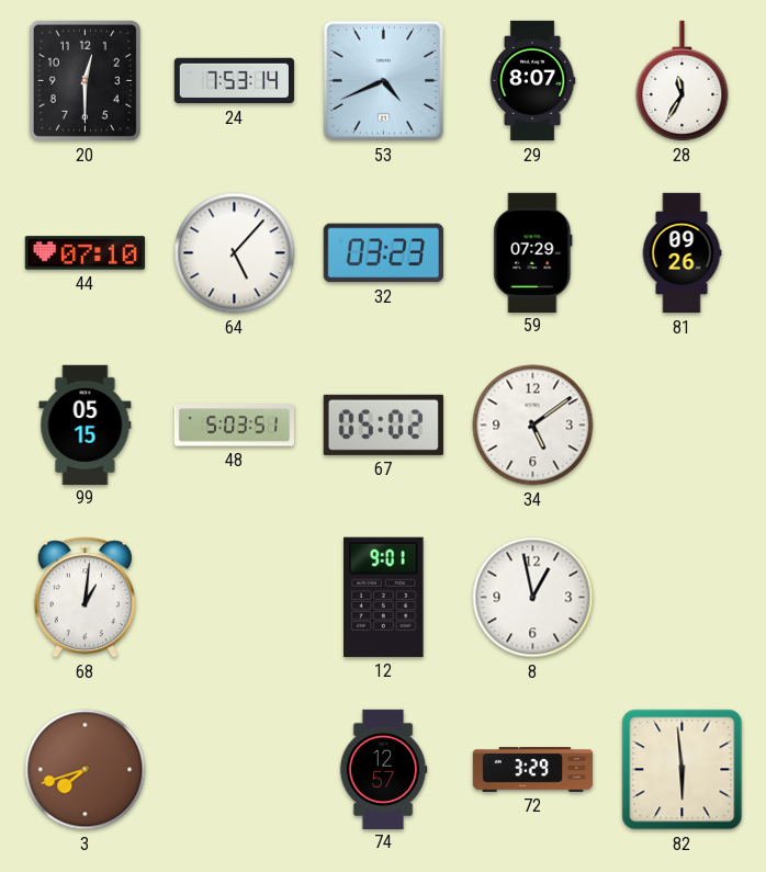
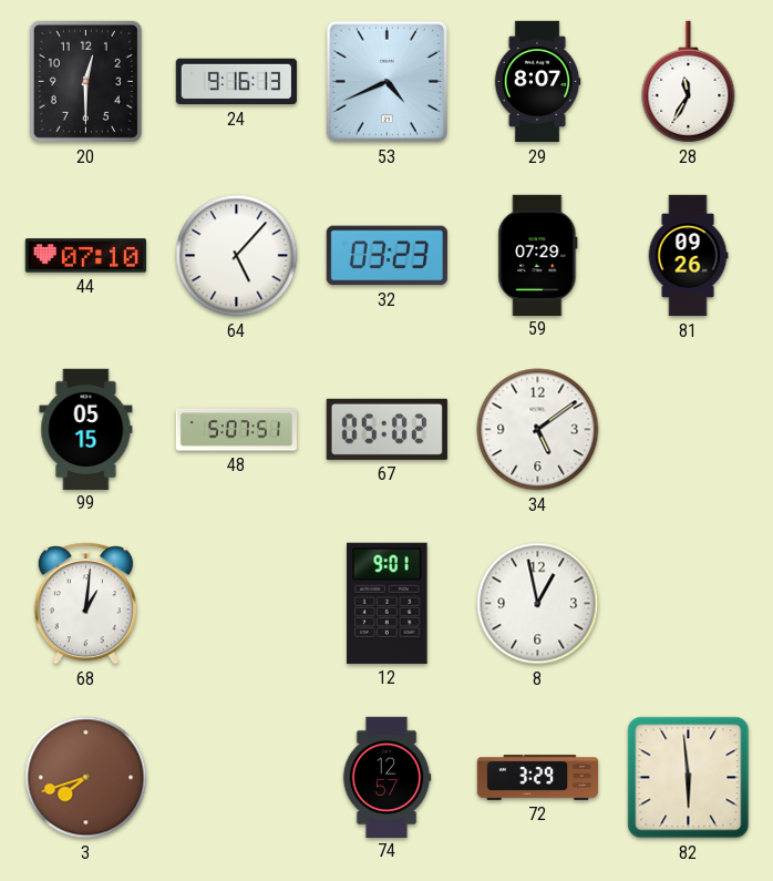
24: 7:53 -> 9:16
48: 5:03 -> 5:07
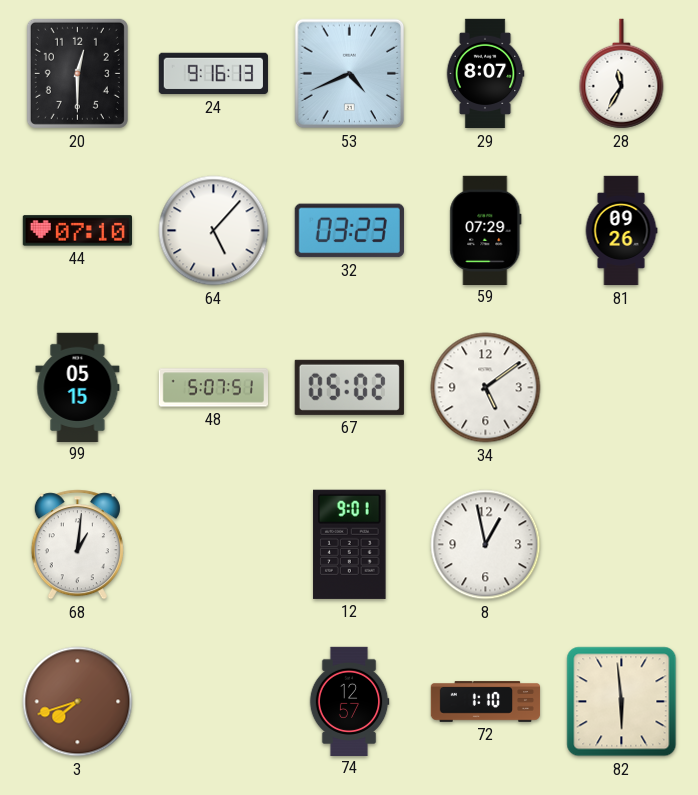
72: 3:29 -> 1:10
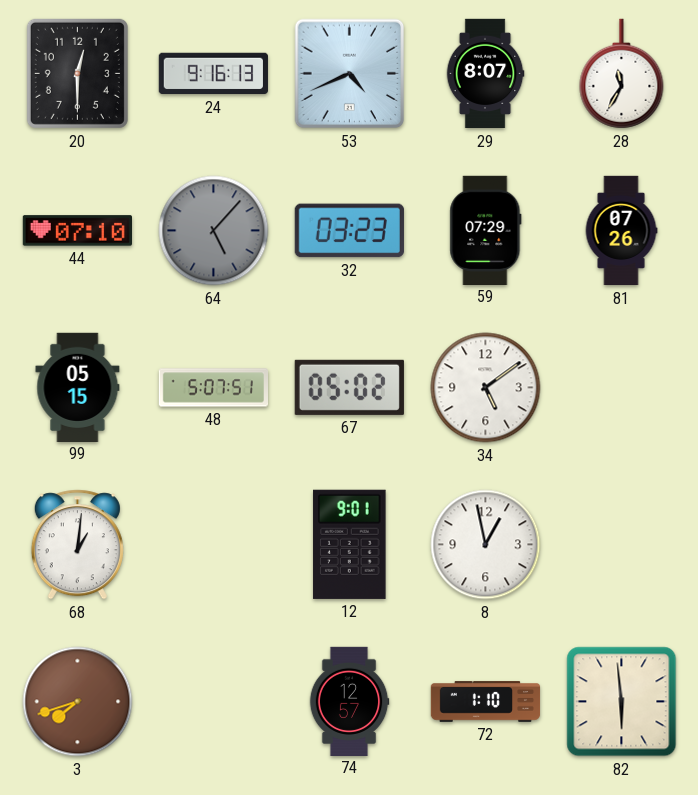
64 dial: white -> grey
81: 09:26 -> 07:26
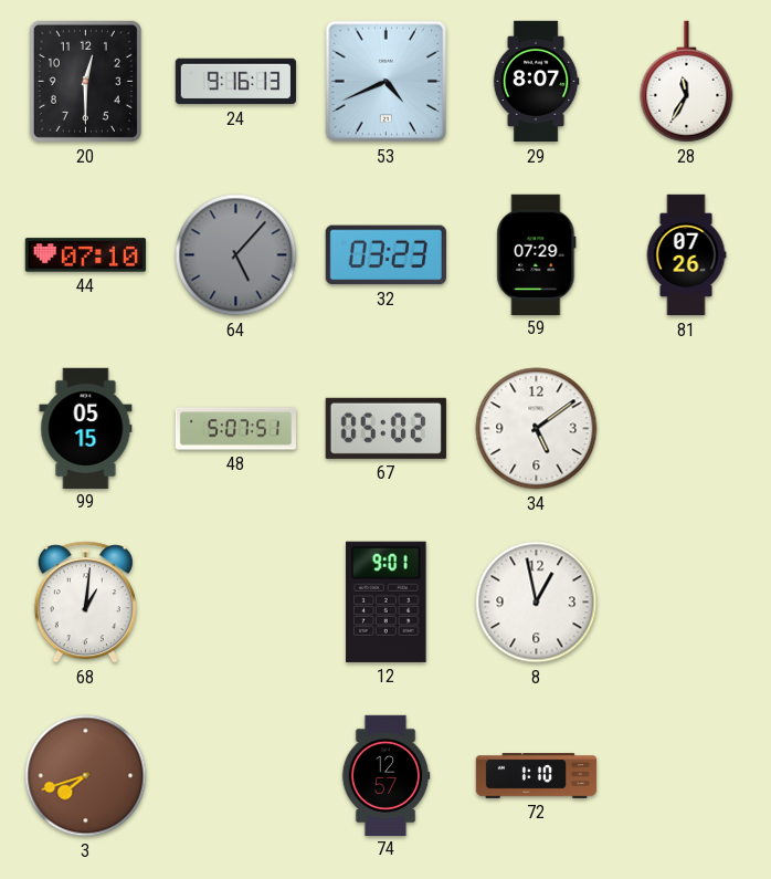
82: 5:59 -> none
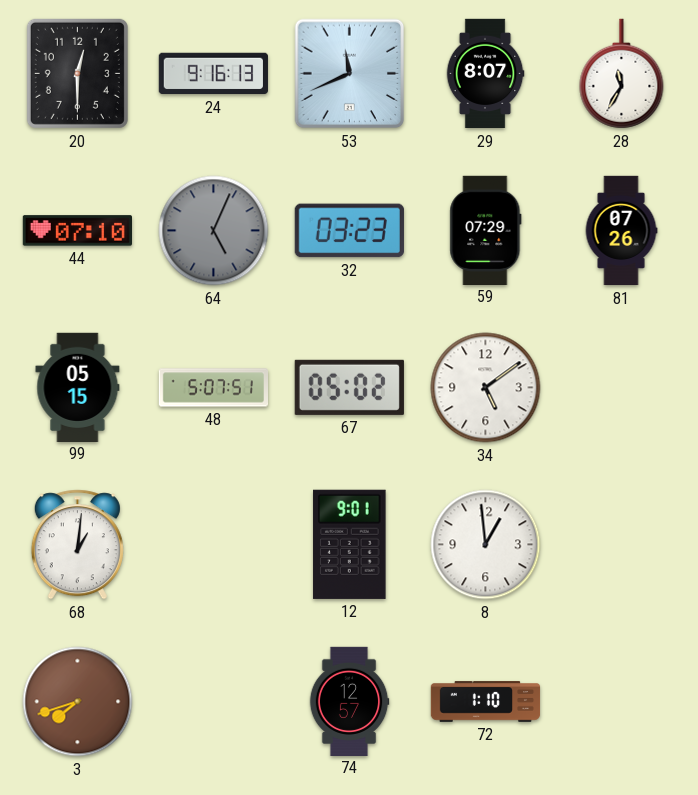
53: 4:41 -> 11:41
64: 5:07 -> 5:04
8: 12:58 -> 12:59
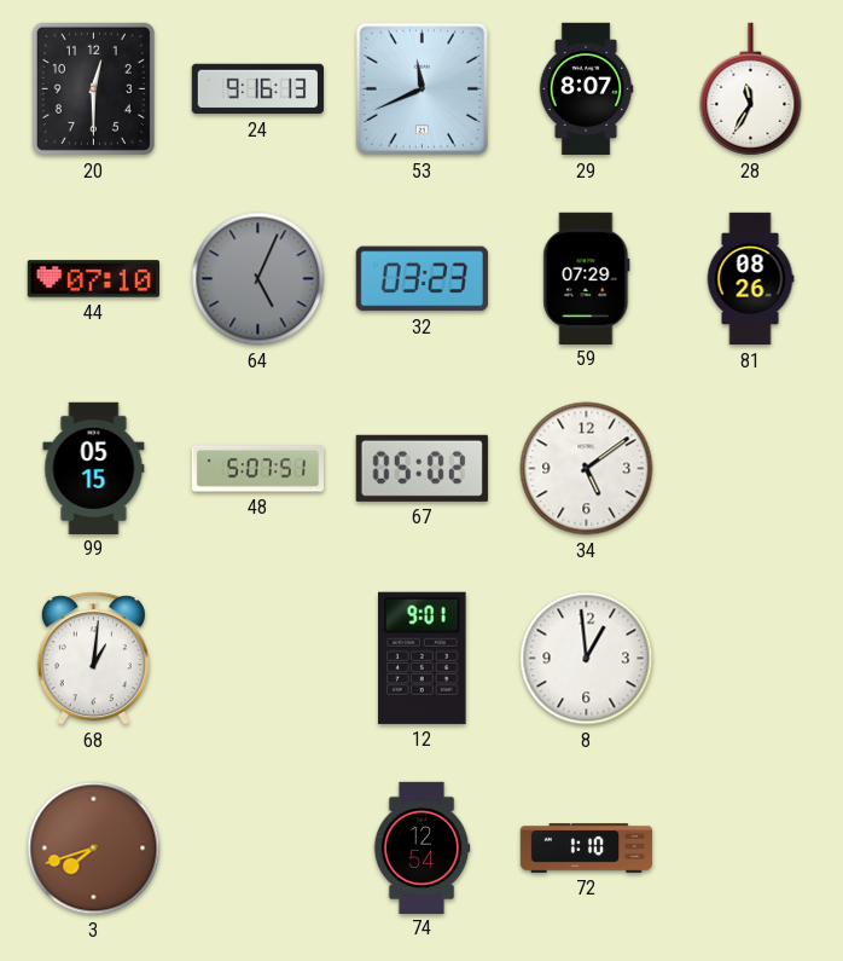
81: 07:26 -> 08:26
74: 12:57 -> 12:54
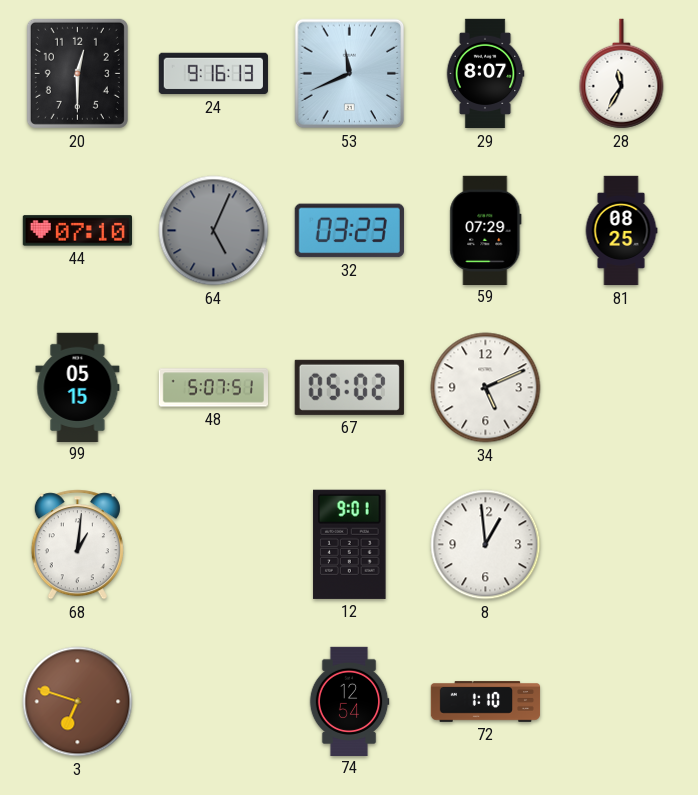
81: 08:26 -> 08:25
34: 5:09 -> 5:11
3: 7:42 -> 6:48
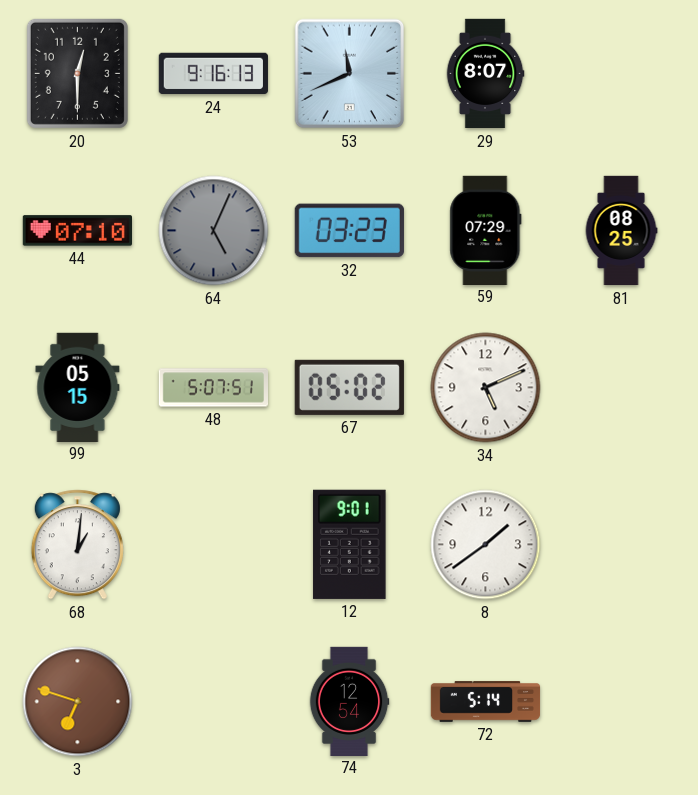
28: 11:35 -> none
8: 12:59 -> 1:39
72: 1:10 -> 5:14
